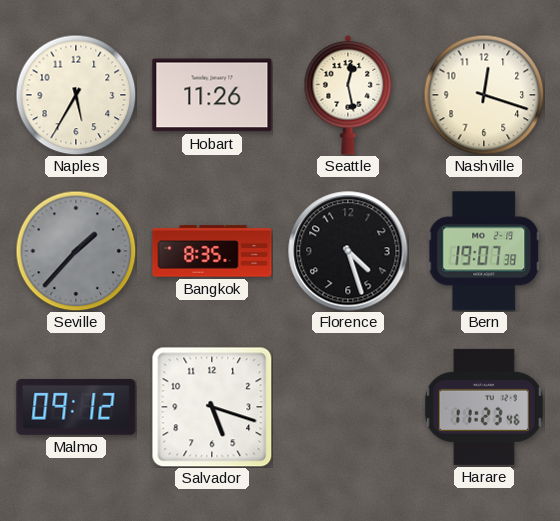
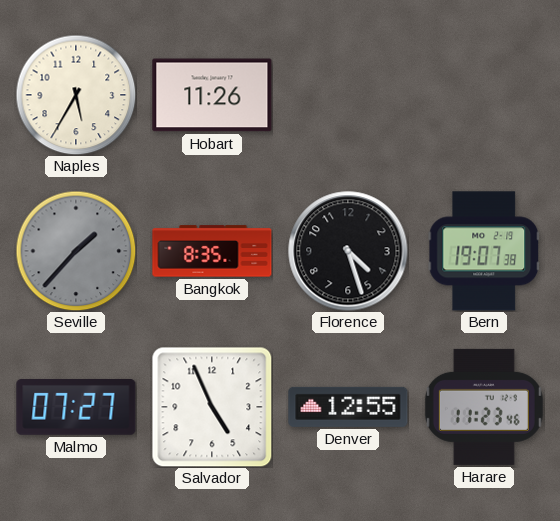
Seattle: 12:28 -> none
Nashville: 12:18 -> none
Malmo: 09:12 -> 07:27
Salvador: 5:18 -> 4:56
Denver: none -> 12:55
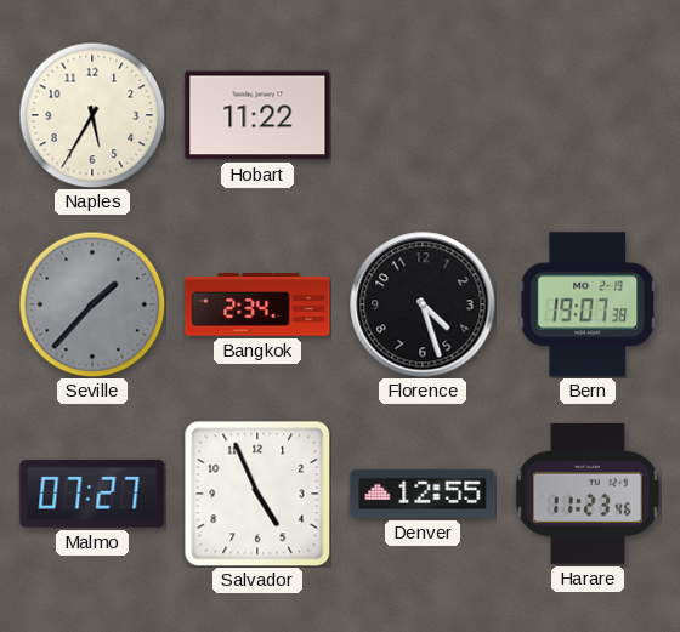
Hobart: 11:26 -> 11:22
Bangkok: 8:35 -> 2:34
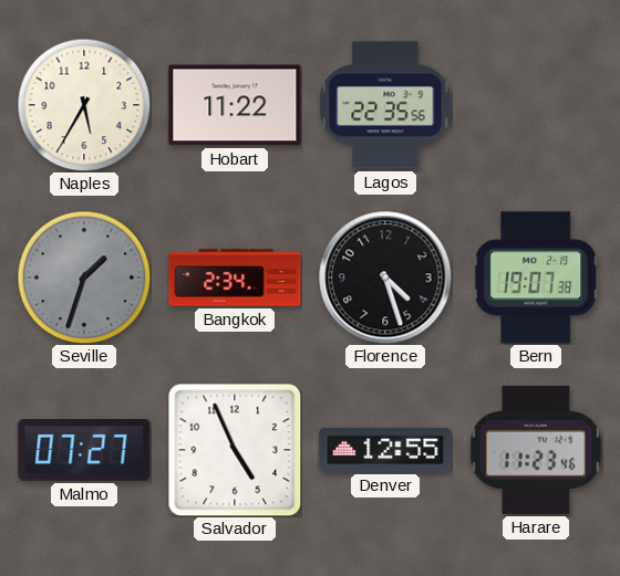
Lagos: none -> 22:35
Seville: 1:37 -> 1:33
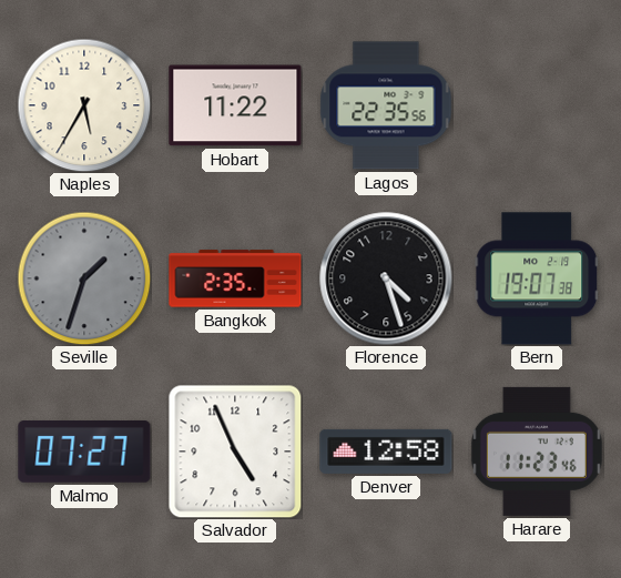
Bangkok: 2:34 -> 2:35
Denver: 12:55 -> 12:58
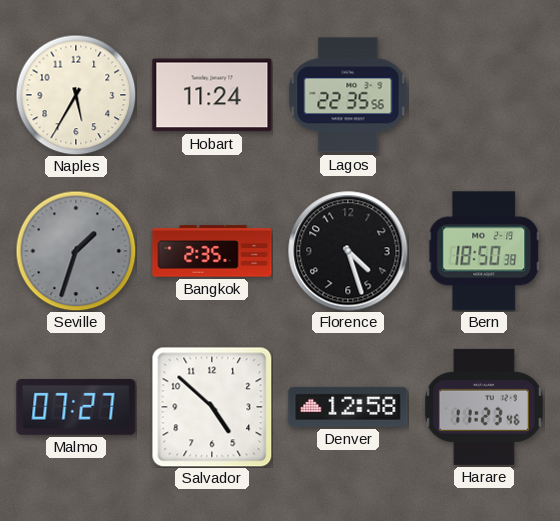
Hobart: 11:22 -> 11:24
Bern: 19:07 -> 18:50
Salvador: 4:56 -> 4:52
